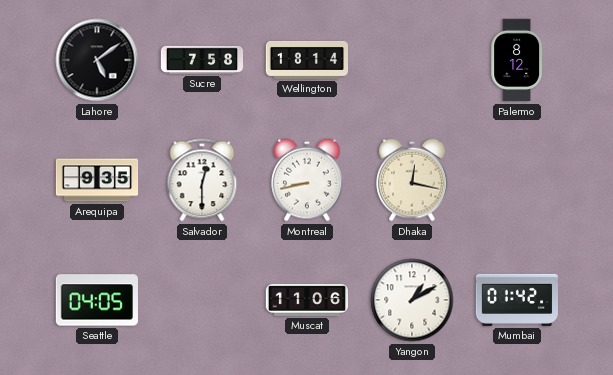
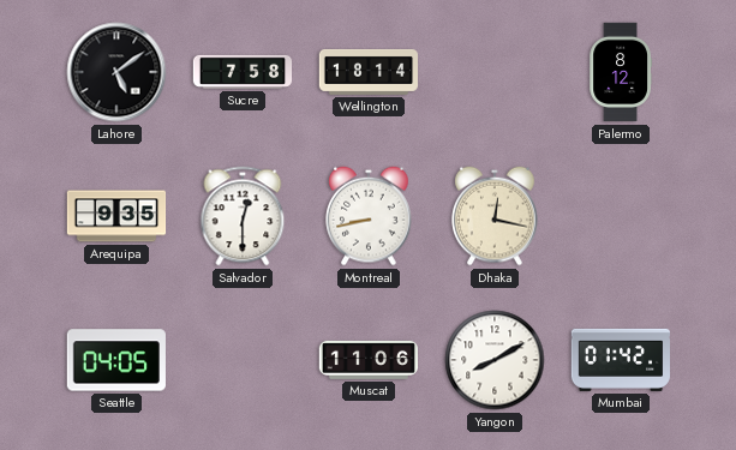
Yangon: 1:10 -> 8:10
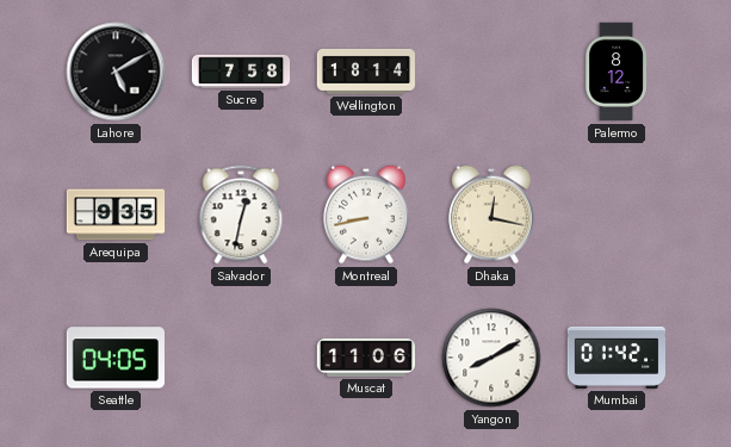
Lahore: 5:09 -> 5:10
Salvador: 12:30 -> 12:32
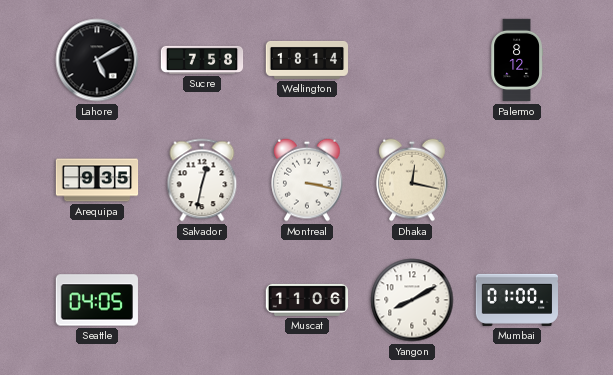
Montreal: 8:43 -> 3:17
Mumbai: 01:42 -> 01:00
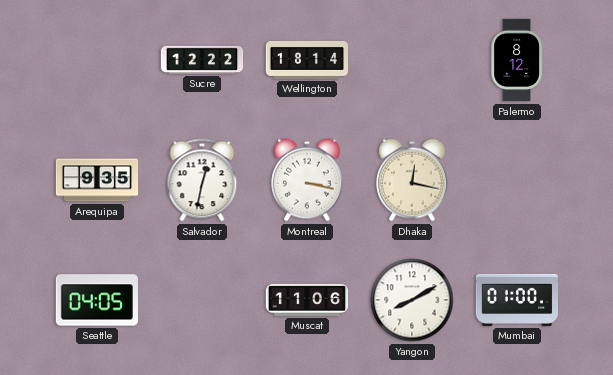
Lahore: 5:10 -> none
Sucre: 7:58 -> 12:22
